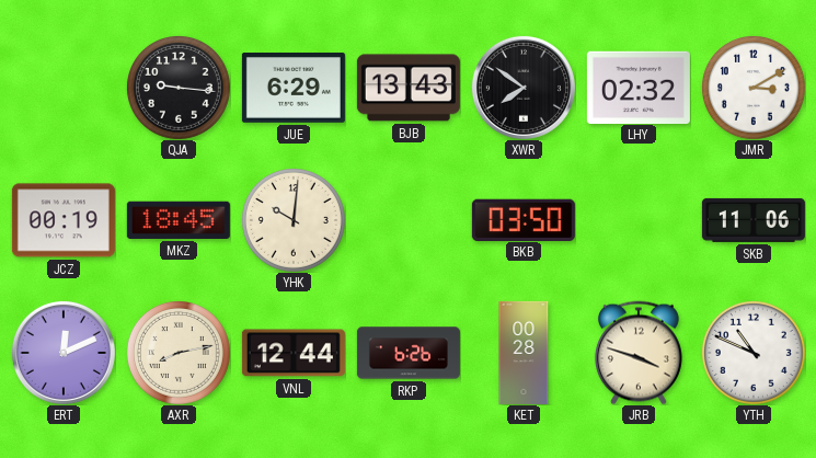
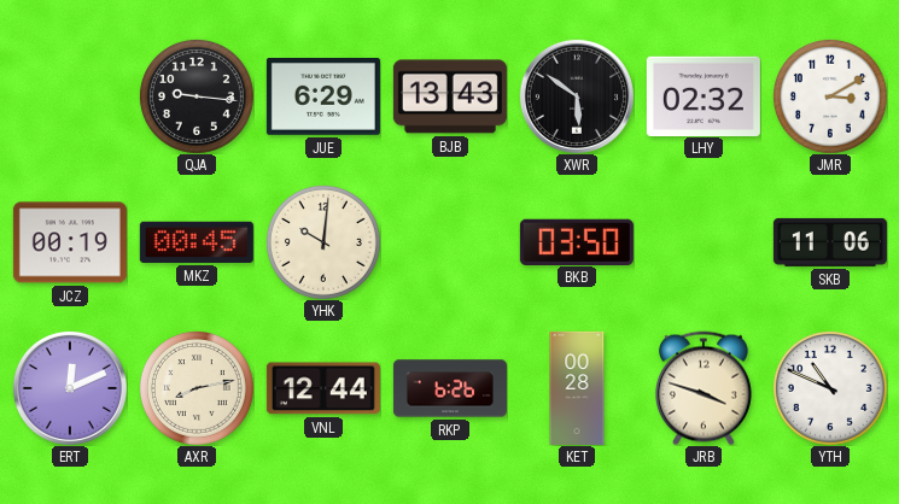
XWR: 7:51 -> 5:51
MKZ: 18:45 -> 00:45
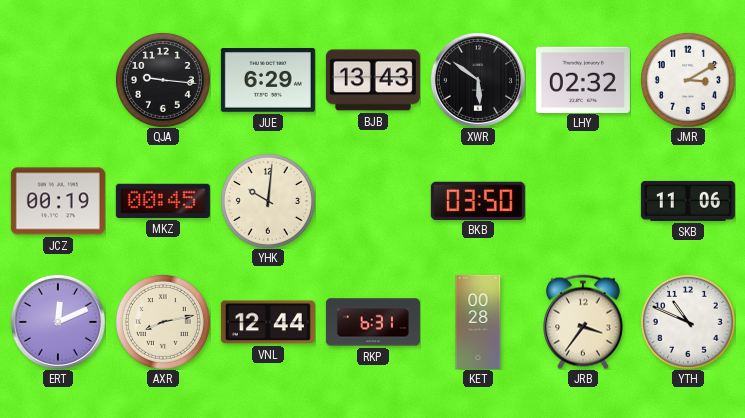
RKP: 6:26 -> 6:31
JRB: 3:48 -> 3:36
